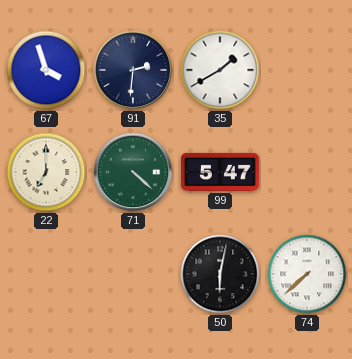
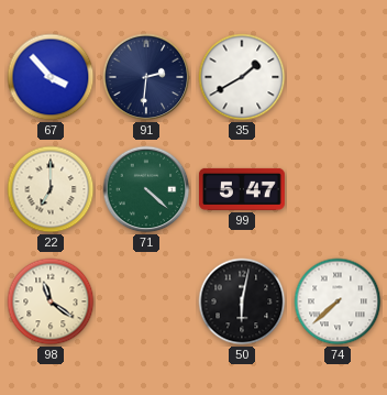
67: 3:57 -> 3:53
98: none -> 11:21
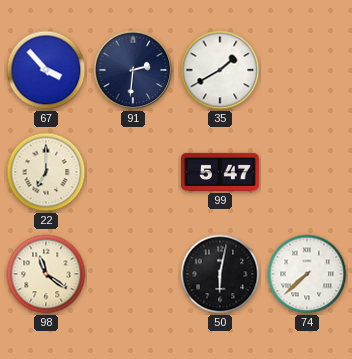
71: 4:22 -> none
